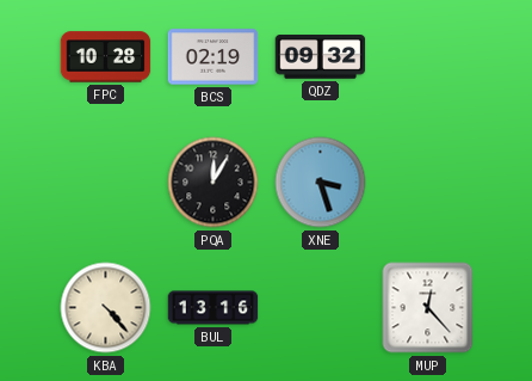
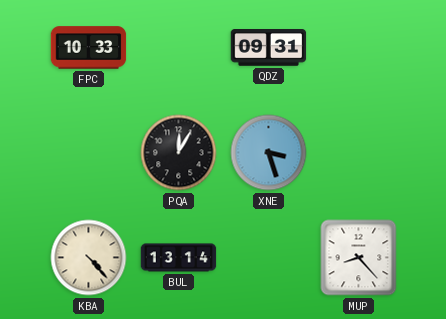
FPC: 10:28 -> 10:33
BCS: 02:19 -> none
QDZ: 09:32 -> 09:31
BUL: 13:16 -> 13:14
MUP: 12:23 -> 8:23
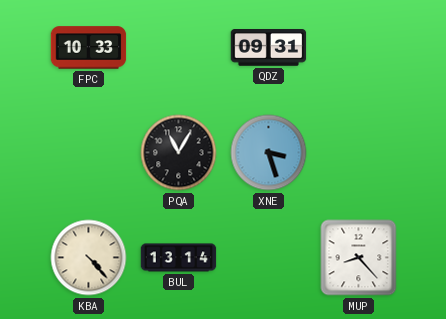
PQA: 12:05 -> 11:05
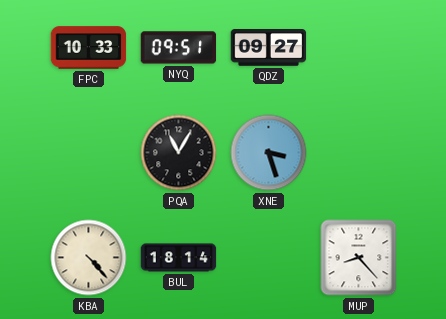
NYQ: none -> 09:51
QDZ: 09:31 -> 09:27
BUL: 13:14 -> 18:14
